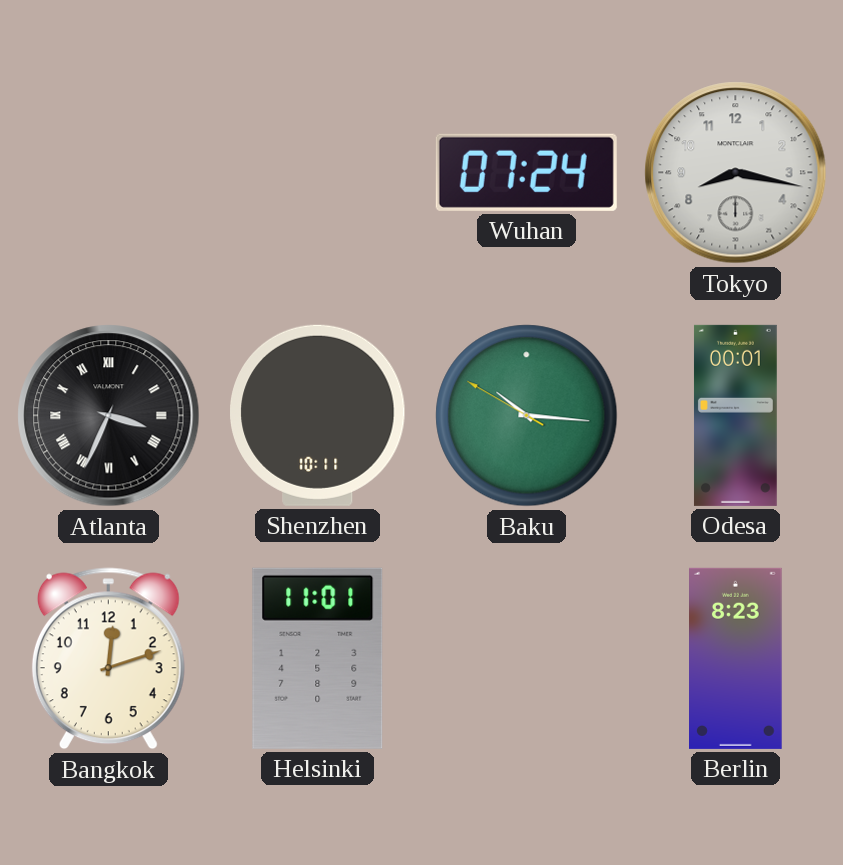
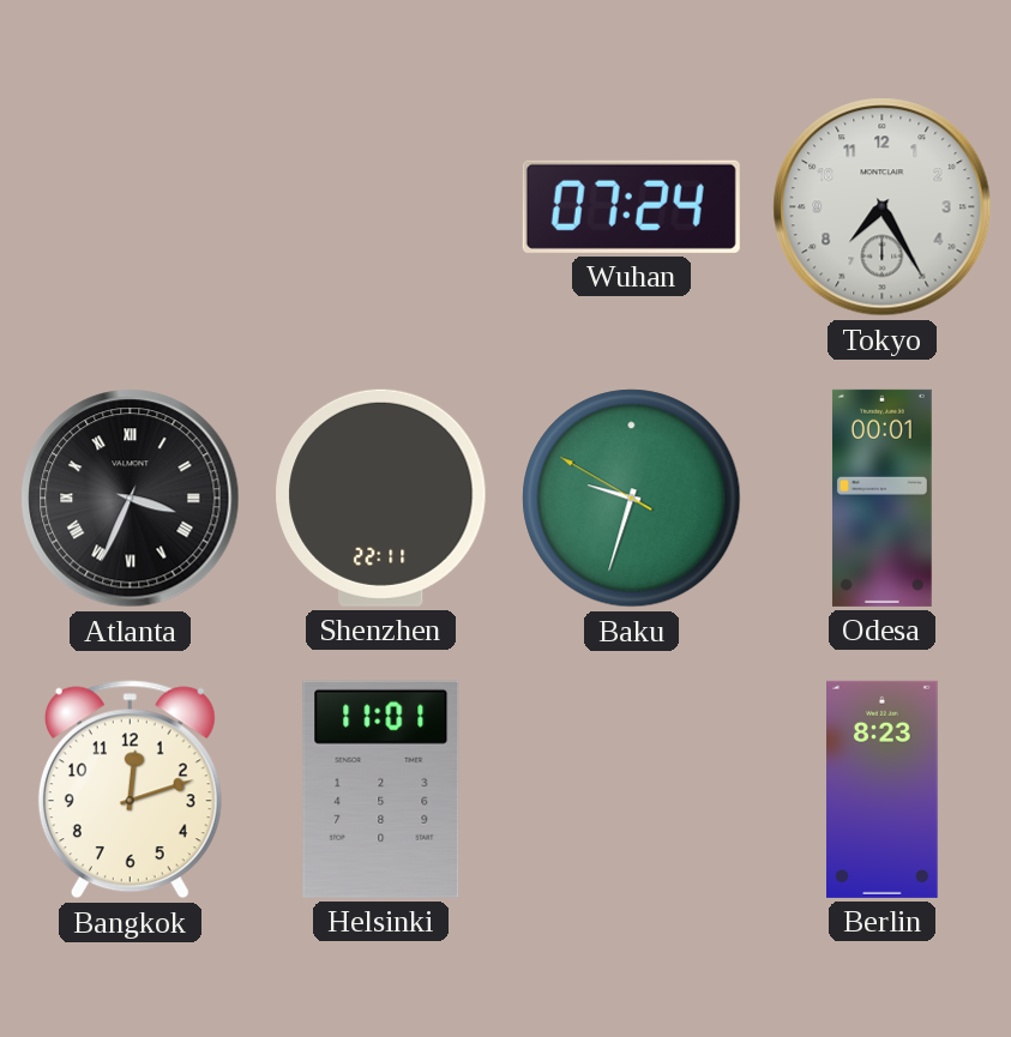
Tokyo: 8:17 -> 7:25
Shenzhen: 10:11 -> 22:11
Baku: 10:15 -> 9:32
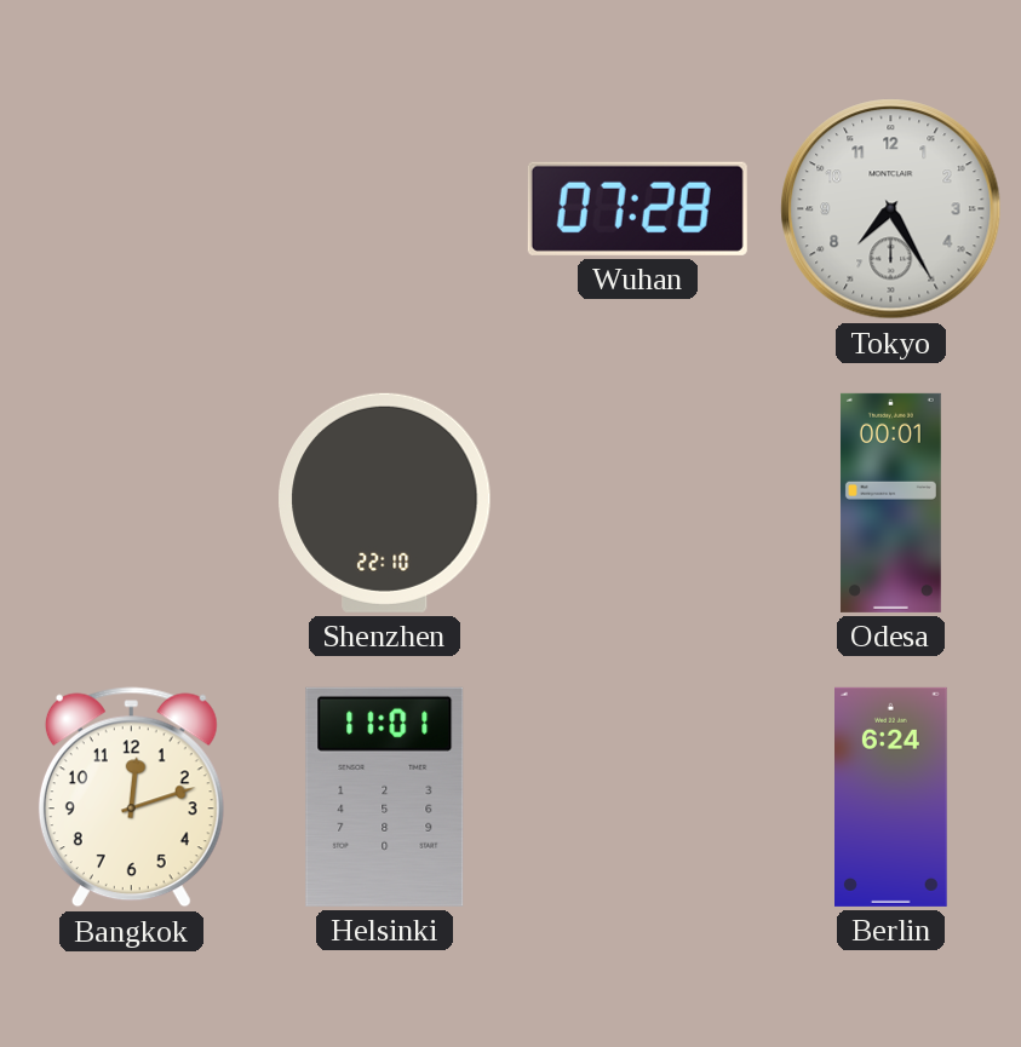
Wuhan: 07:24 -> 07:28
Atlanta: 3:34 -> none
Shenzhen: 22:11 -> 22:10
Baku: 9:32 -> none
Berlin: 8:23 -> 6:24
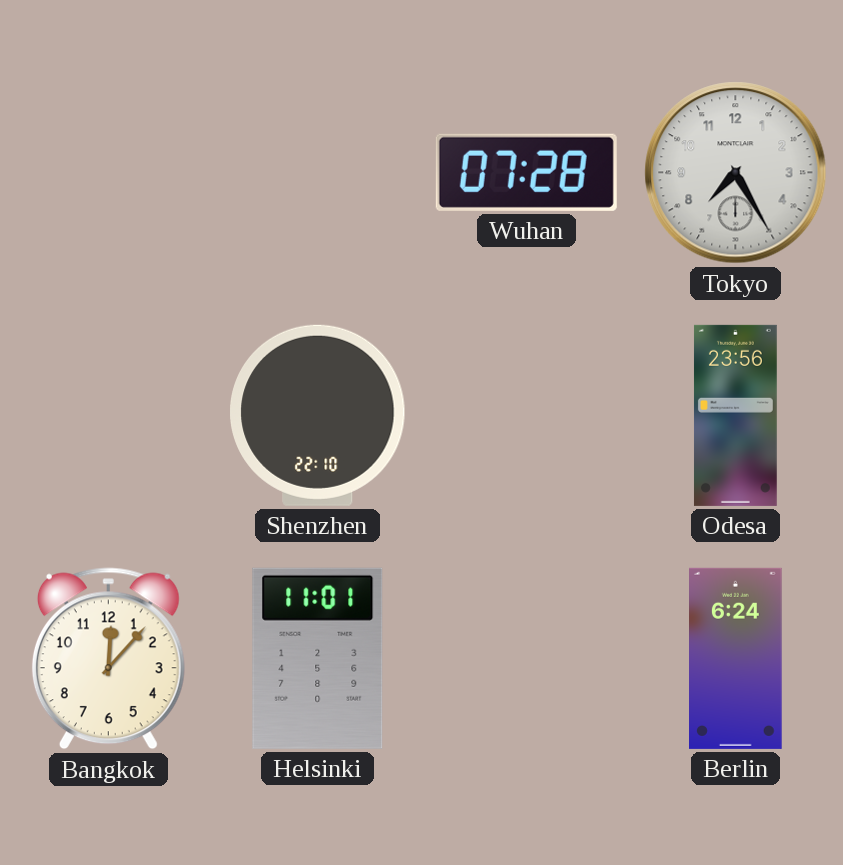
Odesa: 00:01 -> 23:56
Bangkok: 12:12 -> 12:07
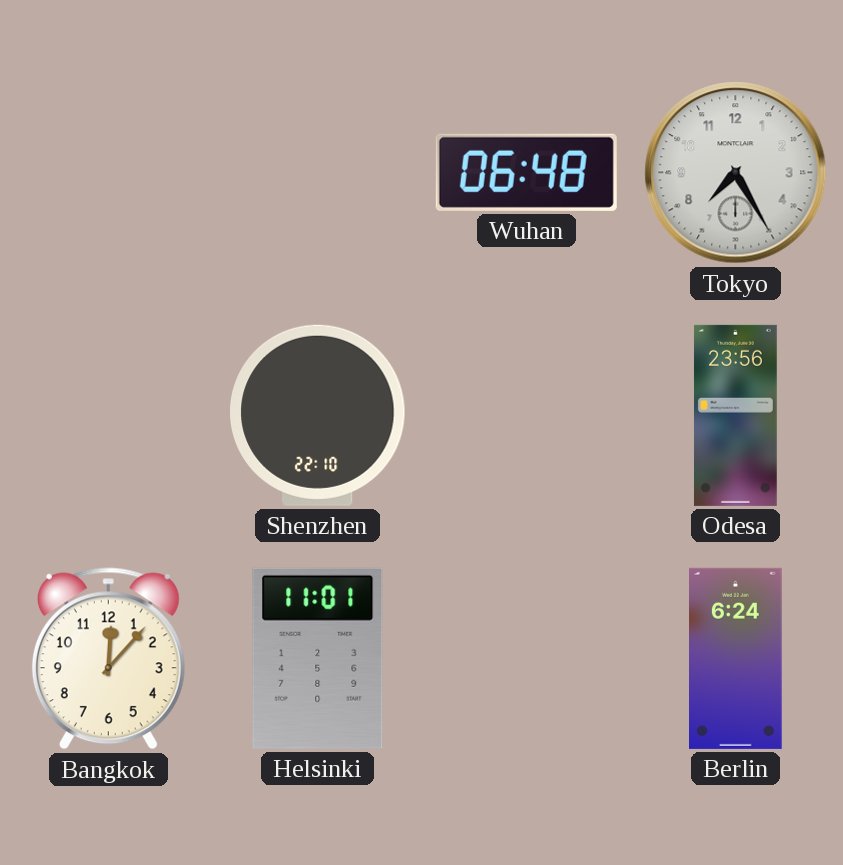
Wuhan: 07:28 -> 06:48
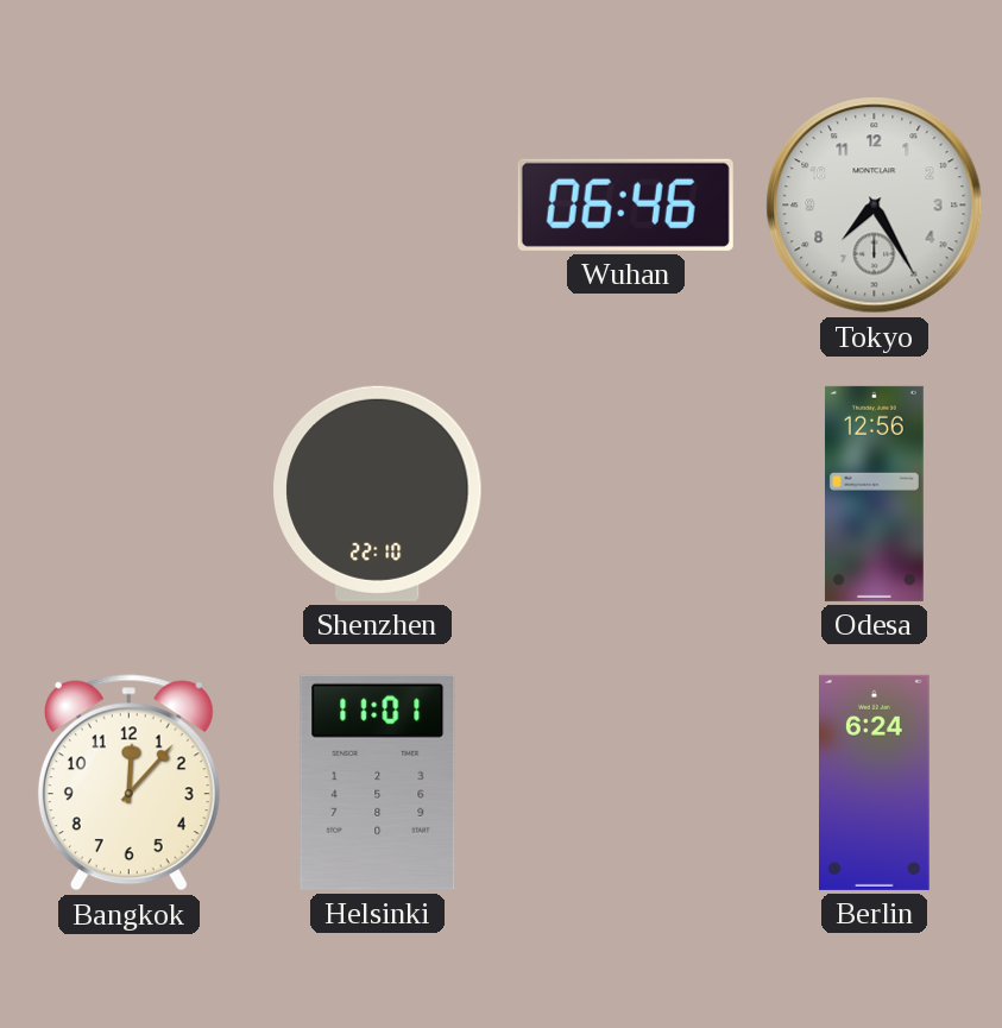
Wuhan: 06:48 -> 06:46
Odesa: 23:56 -> 12:56
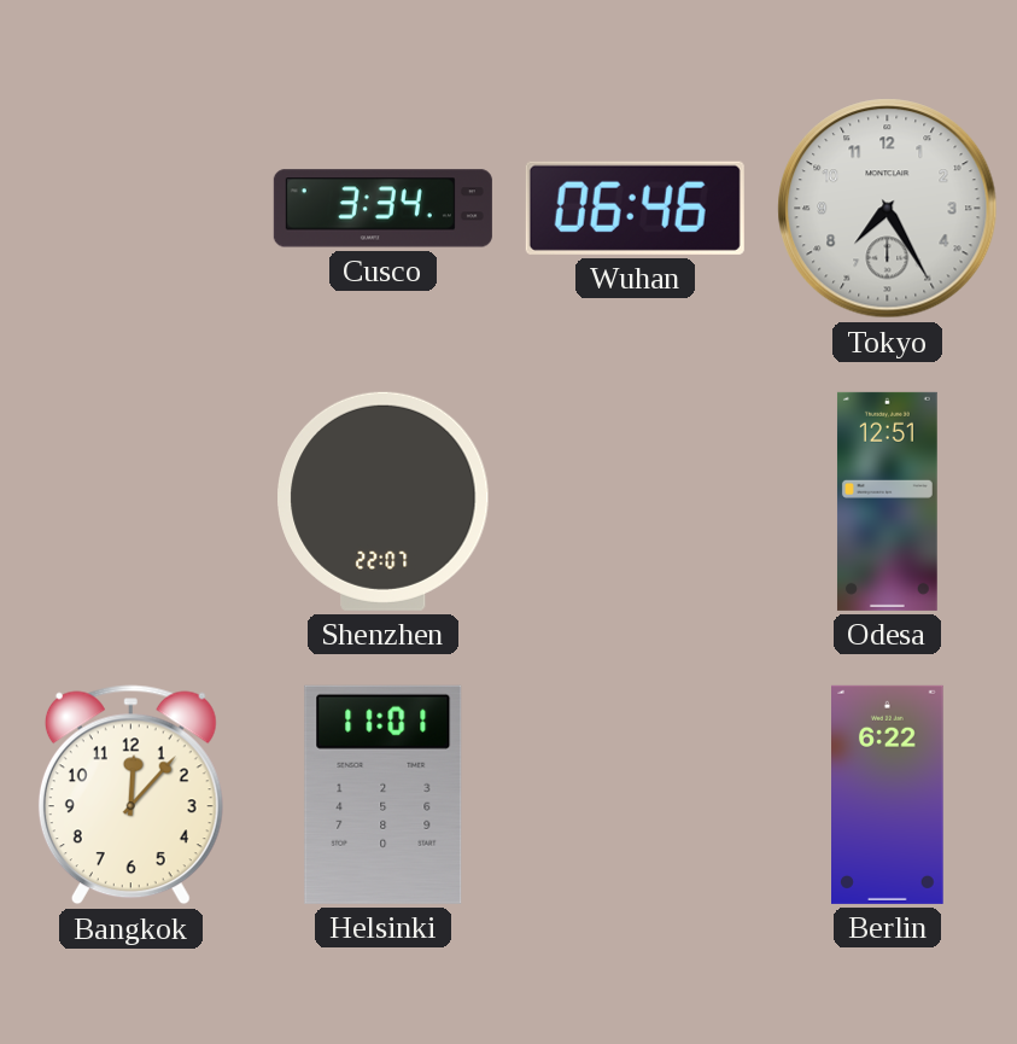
Cusco: none -> 3:34
Shenzhen: 22:10 -> 22:07
Odesa: 12:56 -> 12:51
Berlin: 6:24 -> 6:22
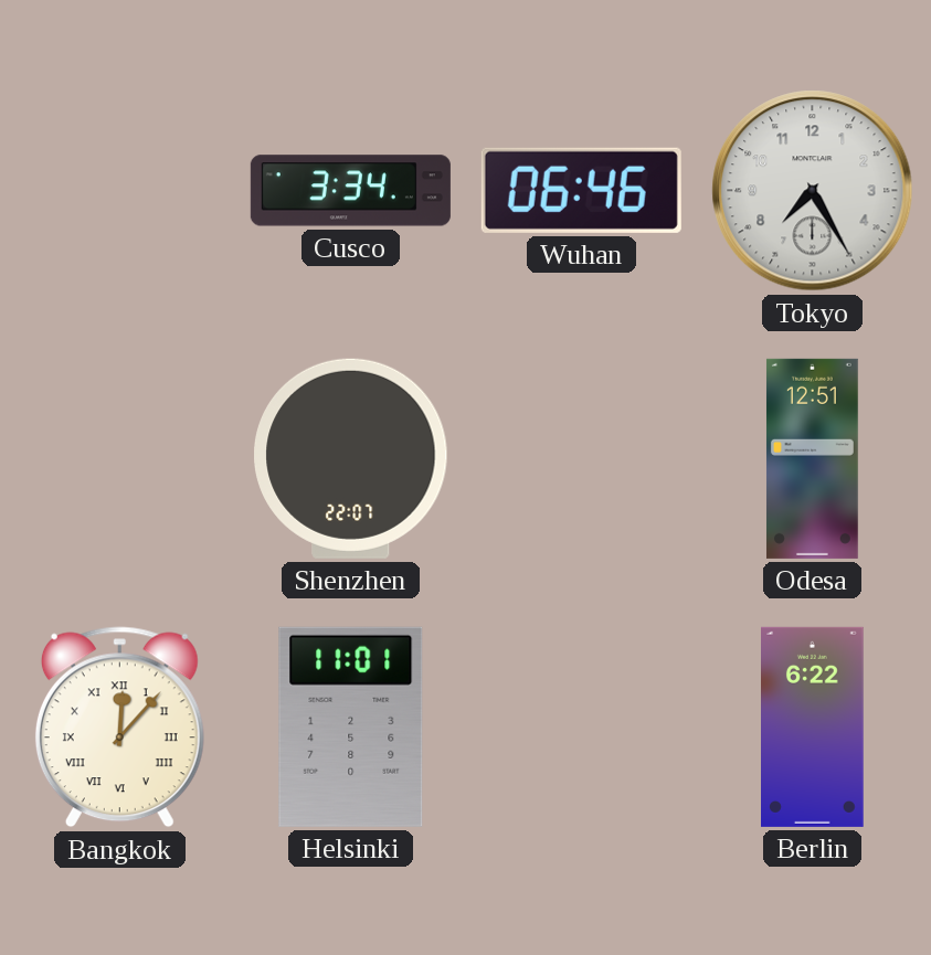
Bangkok numerals: Arabic -> Roman
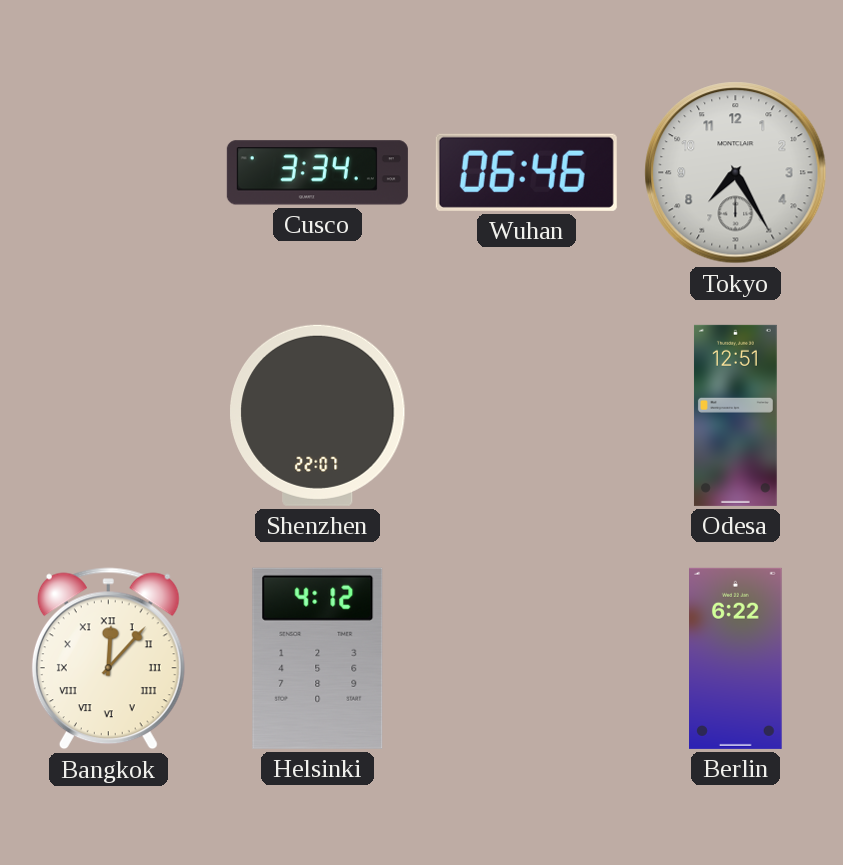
Helsinki: 11:01 -> 4:12
